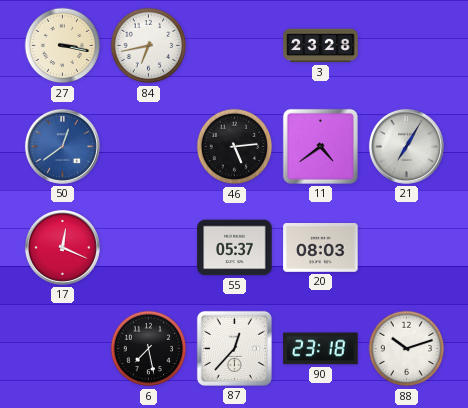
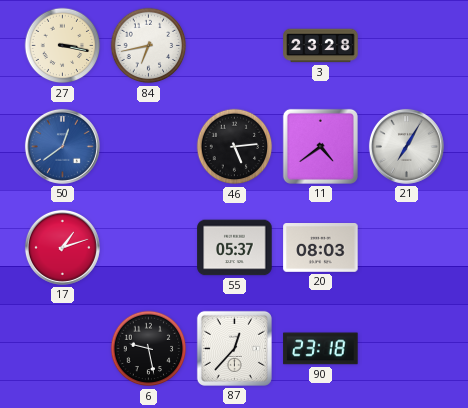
17: 12:19 -> 1:12
6: 7:28 -> 9:28
88: 10:12 -> none
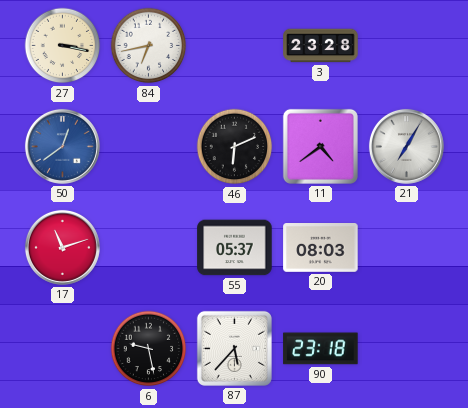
46: 5:14 -> 6:11
17: 1:12 -> 11:12
87: 12:37 -> 5:37
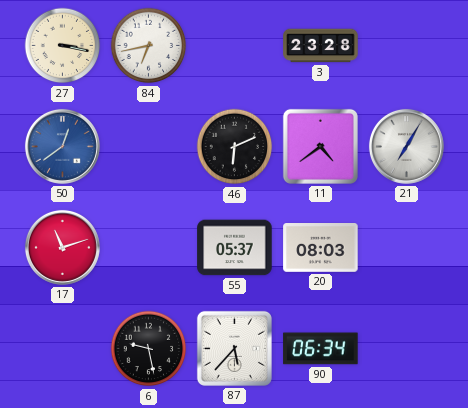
90: 23:18 -> 06:34
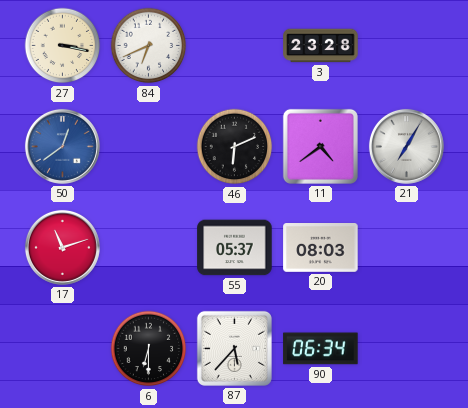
84: 6:43 -> 6:41
6: 9:28 -> 6:30
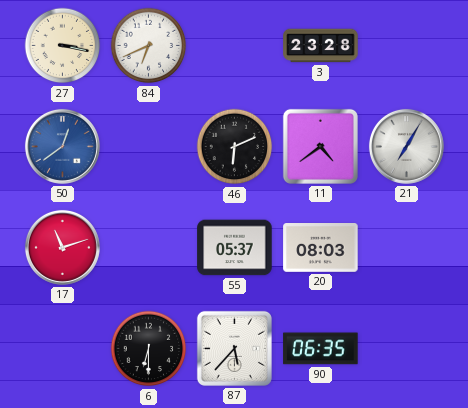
90: 06:34 -> 06:35
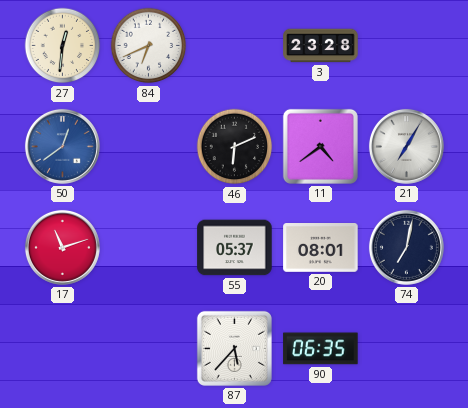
27: 3:17 -> 12:31
20: 08:03 -> 08:01
74: none -> 7:02
6: 6:30 -> none
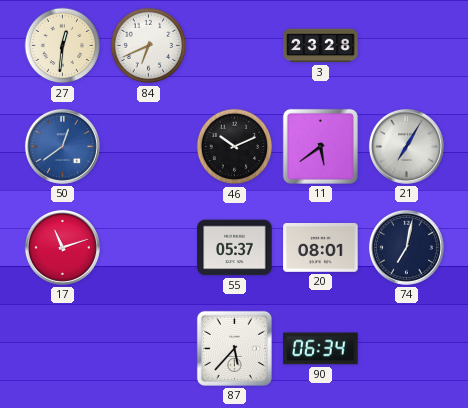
46: 6:11 -> 10:11
11: 4:39 -> 5:39
90: 06:35 -> 06:34
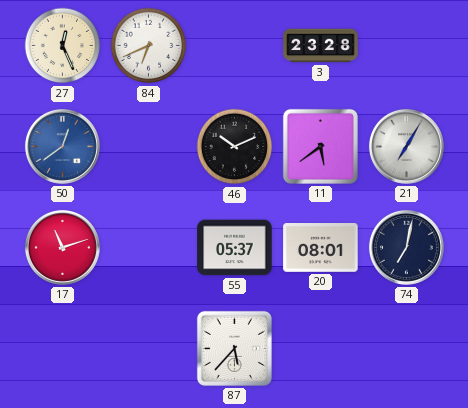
27: 12:31 -> 12:26
90: 06:34 -> none
